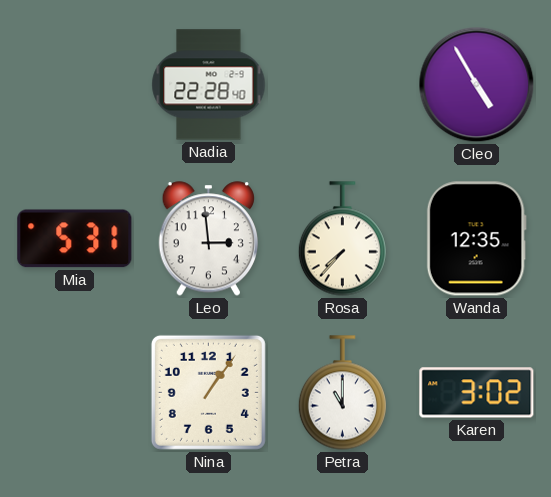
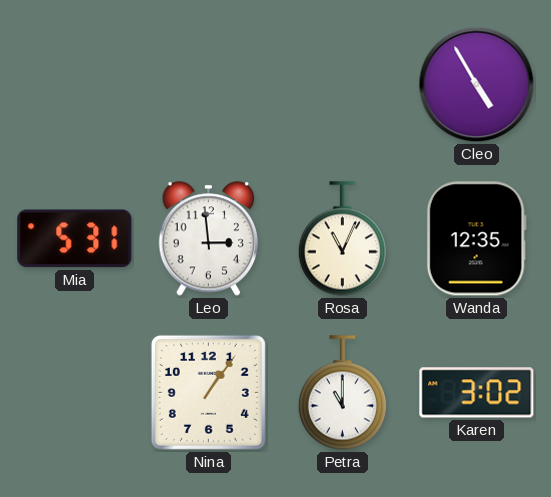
Nadia: 22:28 -> none
Rosa: 7:37 -> 11:04
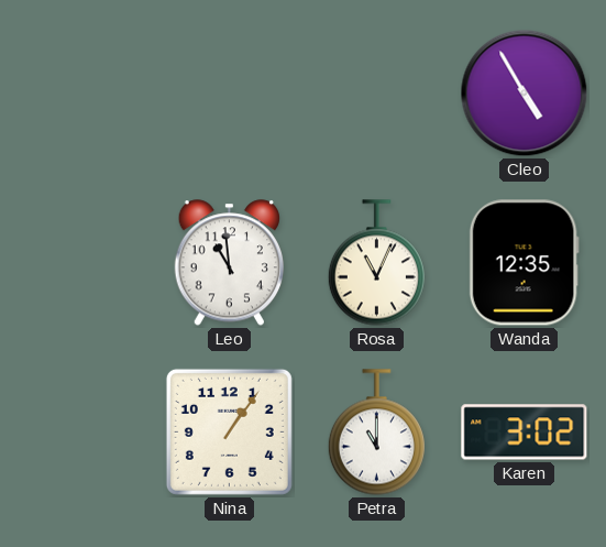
Mia: 5:31 -> none
Leo: 2:59 -> 10:59
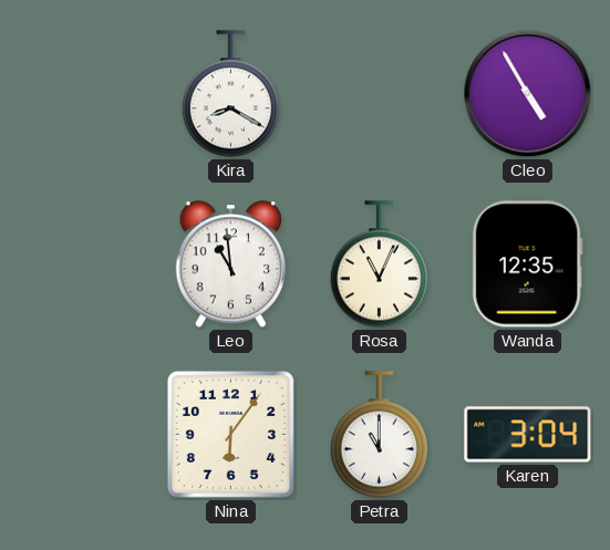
Kira: none -> 8:20
Nina: 1:06 -> 6:06
Karen: 3:02 -> 3:04
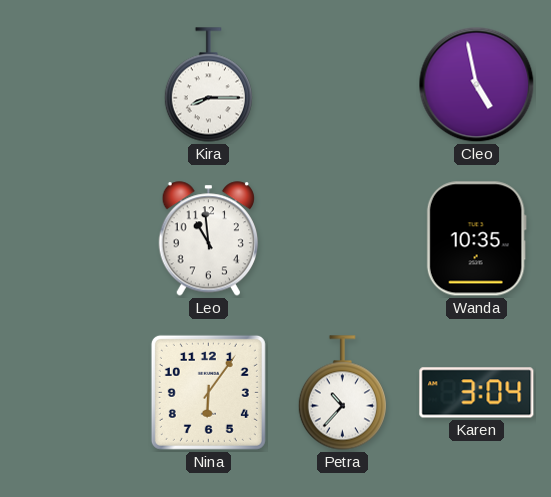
Kira: 8:20 -> 8:15
Cleo: 4:55 -> 4:58
Rosa: 11:04 -> none
Wanda: 12:35 -> 10:35
Petra: 11:00 -> 10:37
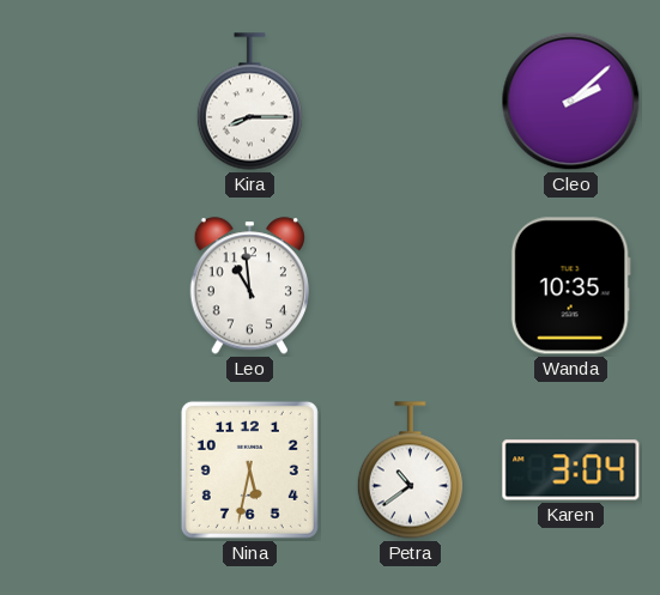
Cleo: 4:58 -> 2:08
Nina: 6:06 -> 5:32
Petra: 10:37 -> 10:39
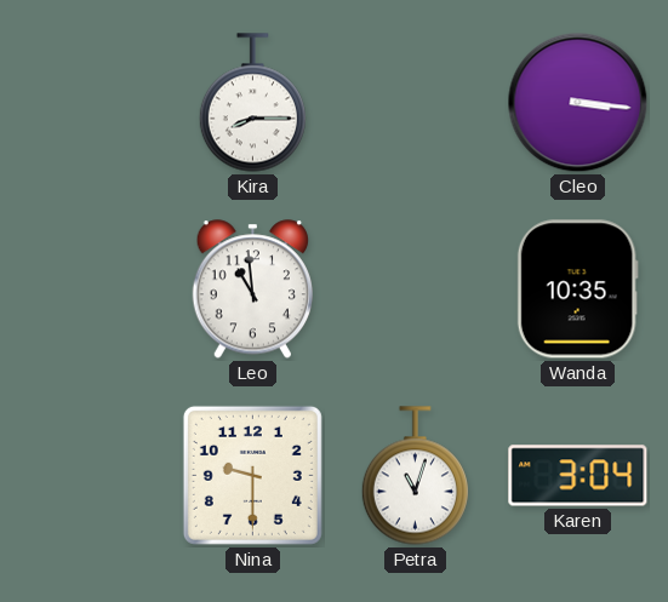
Cleo: 2:08 -> 3:16
Nina: 5:32 -> 9:30
Petra: 10:39 -> 11:03
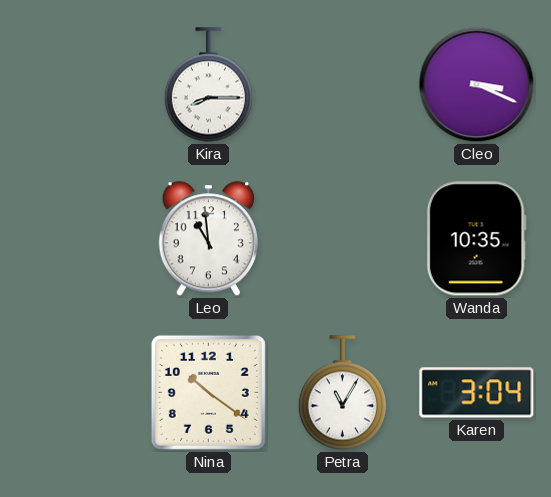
Cleo: 3:16 -> 3:19
Nina: 9:30 -> 10:21
Petra: 11:03 -> 11:05
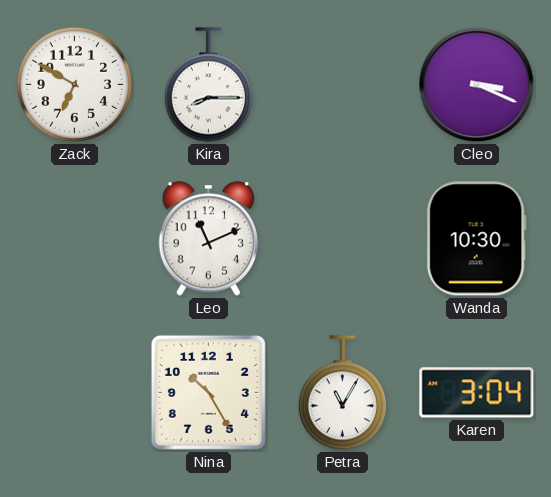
Zack: none -> 6:50
Leo: 10:59 -> 11:11
Wanda: 10:35 -> 10:30
Nina: 10:21 -> 10:25
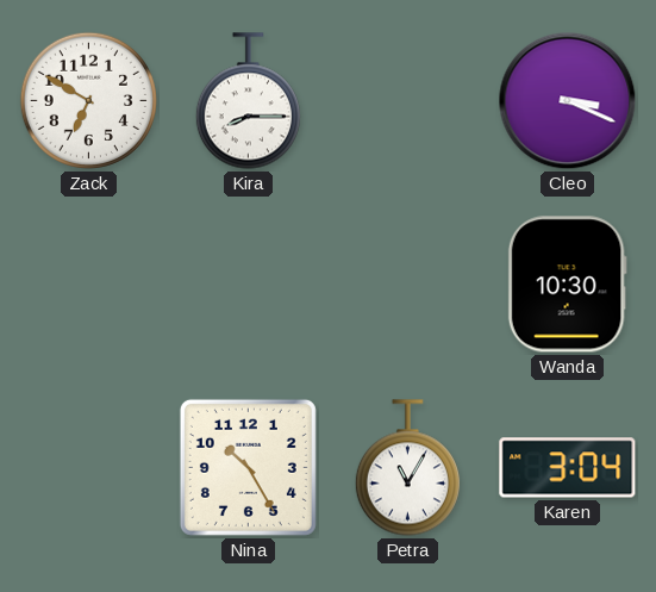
Leo: 11:11 -> none
